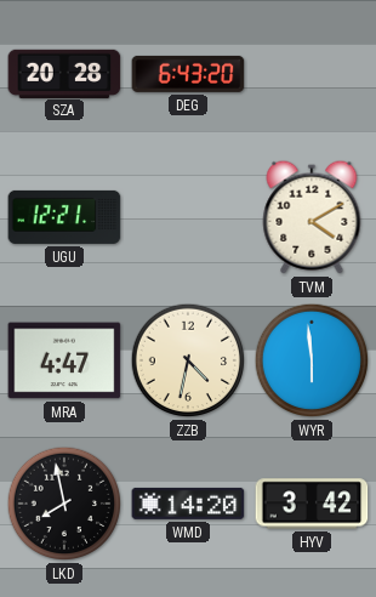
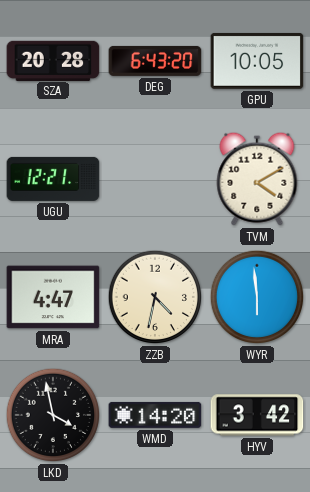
GPU: none -> 10:05
LKD: 7:58 -> 3:58
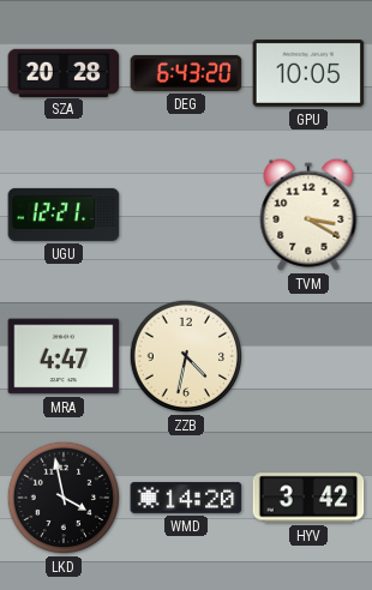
TVM: 4:10 -> 3:20
WYR: 5:59 -> none
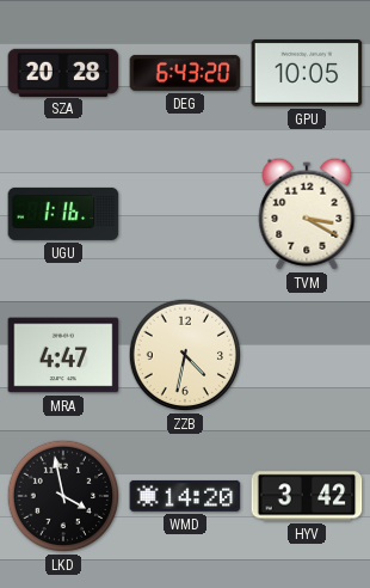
UGU: 12:21 -> 1:16
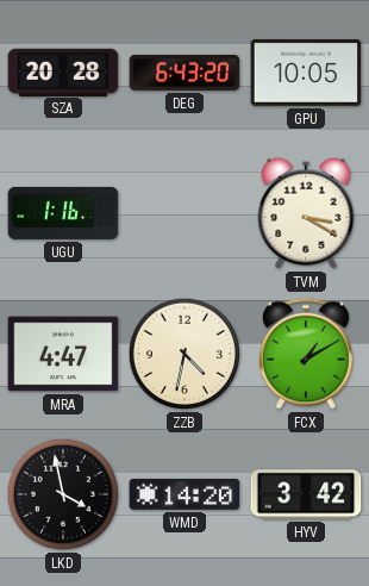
FCX: none -> 1:10
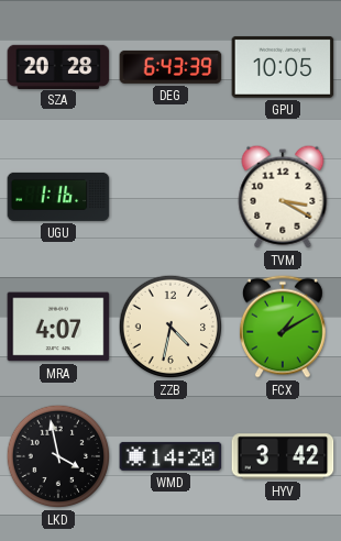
DEG: 6:43:20 -> 6:43:39
MRA: 4:47 -> 4:07
